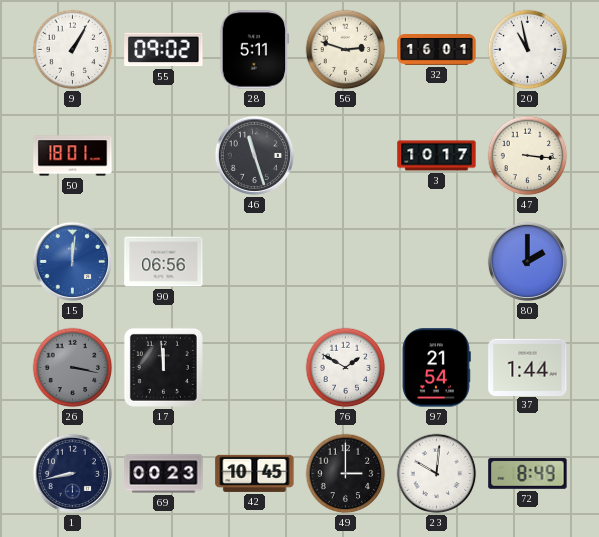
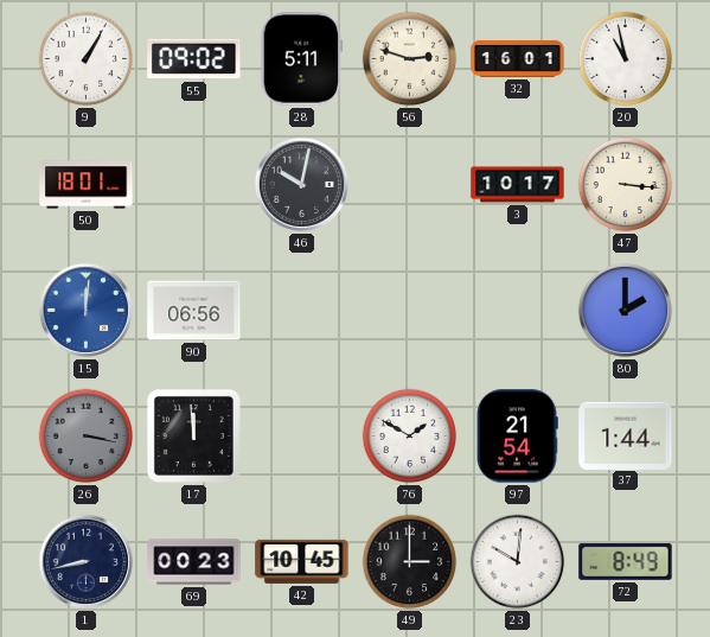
46: 11:27 -> 10:02
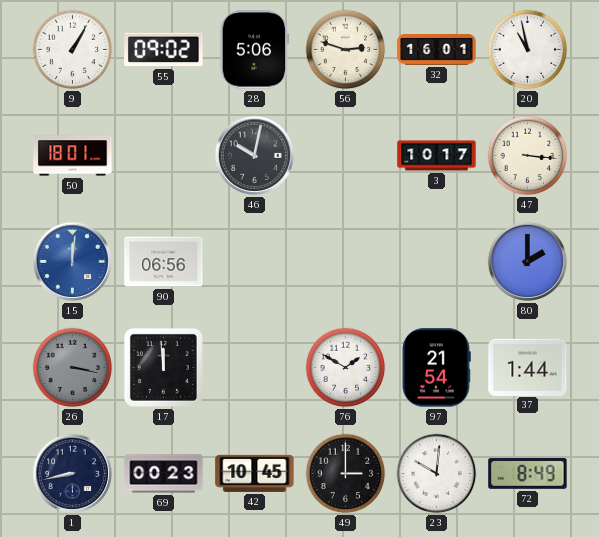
28: 5:11 -> 5:06
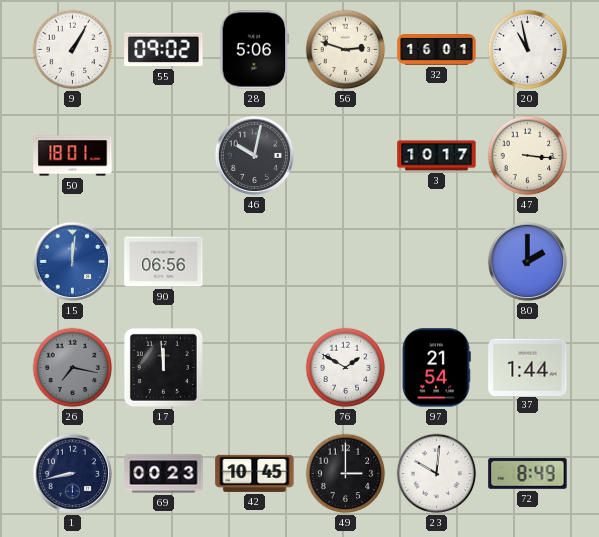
26: 3:17 -> 7:17
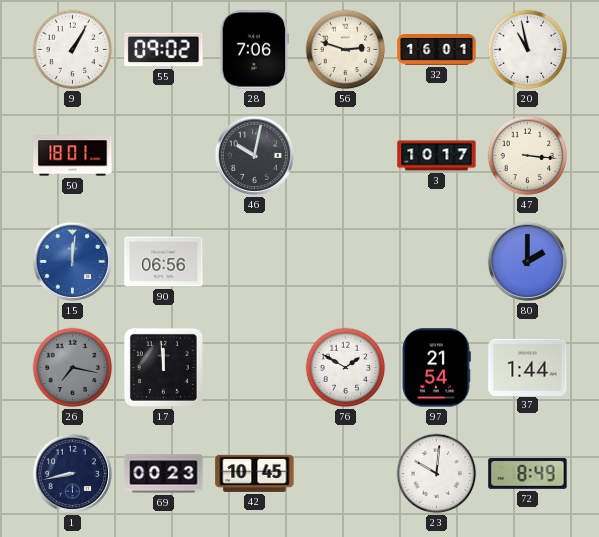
28: 5:06 -> 7:06
49: 3:00 -> none
